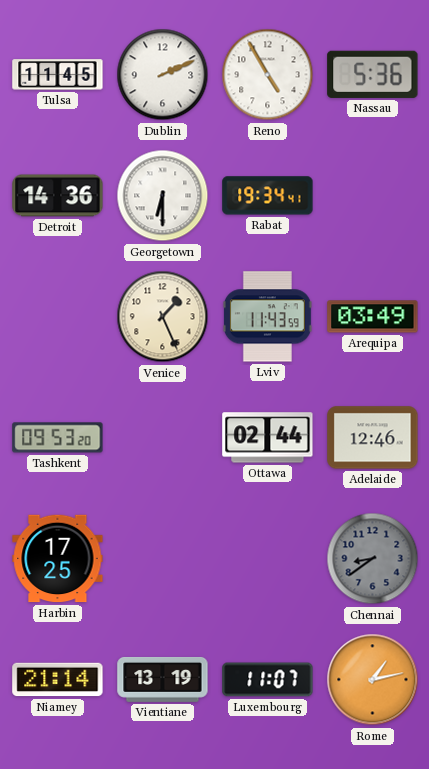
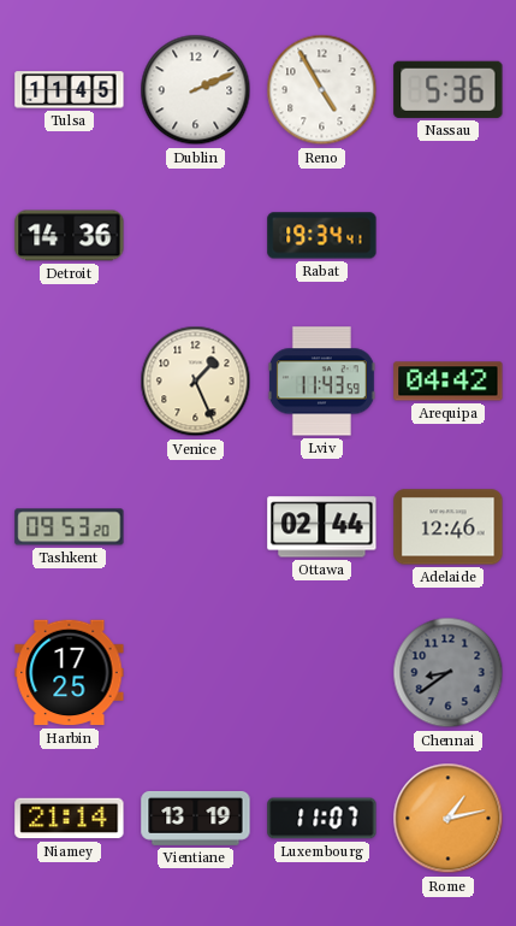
Georgetown: 6:30 -> none
Arequipa: 03:49 -> 04:42
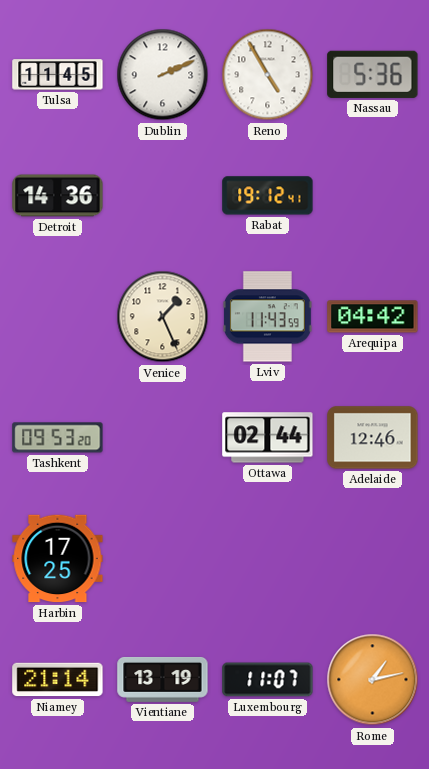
Rabat: 19:34 -> 19:12
Chennai: 8:39 -> none
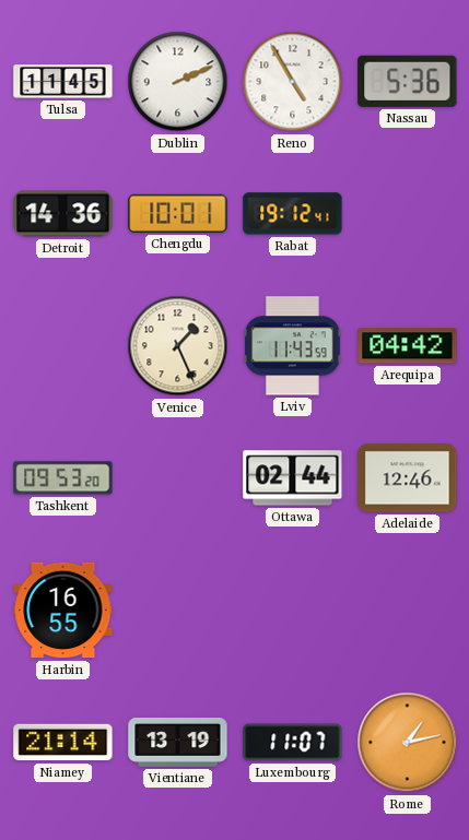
Chengdu: none -> 10:01
Harbin: 17:25 -> 16:55
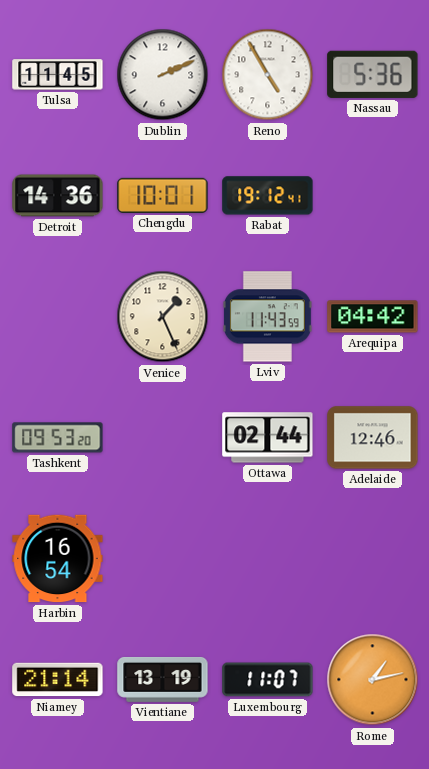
Harbin: 16:55 -> 16:54
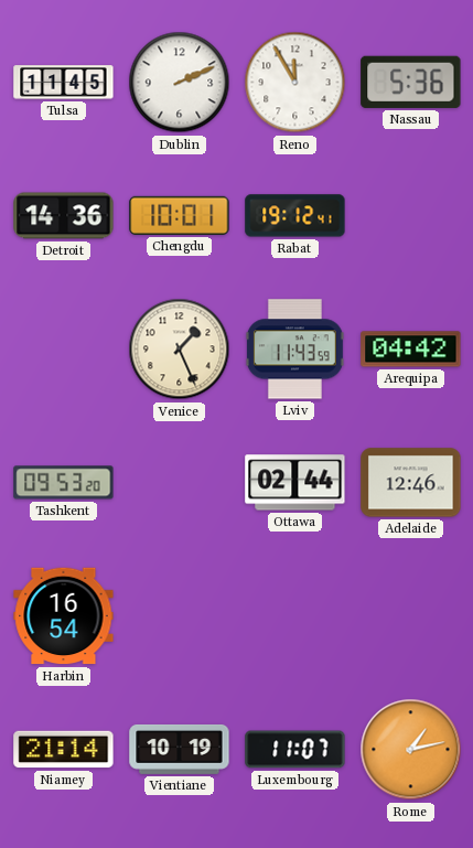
Reno: 4:55 -> 11:55
Vientiane: 13:19 -> 10:19
